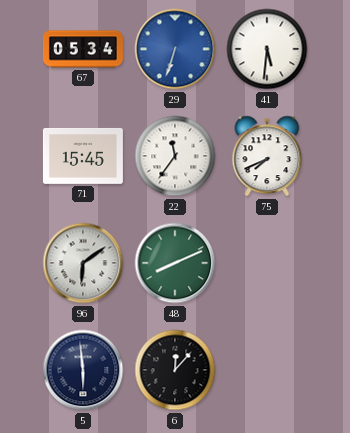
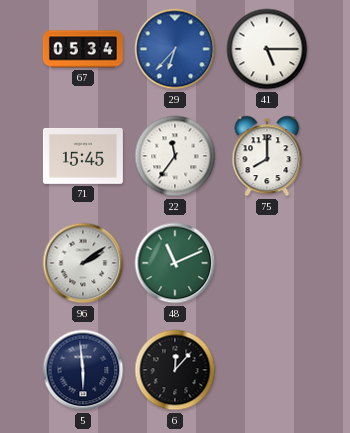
29: 6:33 -> 6:37
41: 5:31 -> 5:15
75: 7:41 -> 8:00
96: 6:09 -> 2:09
48: 8:11 -> 11:11
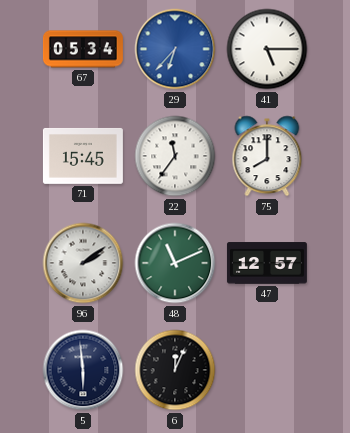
47: none -> 12:57
6: 12:07 -> 12:04
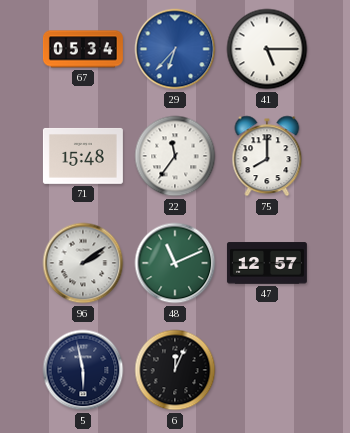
71: 15:45 -> 15:48
5: 5:59 -> 5:58
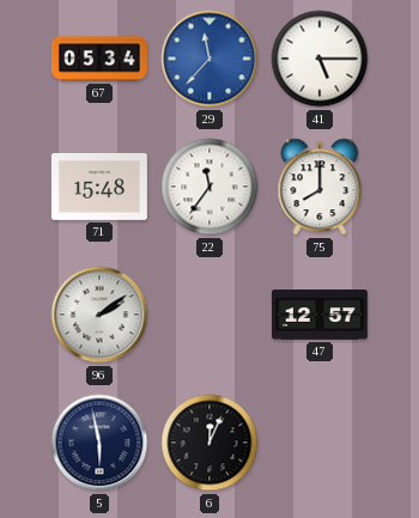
29: 6:37 -> 11:37
48: 11:11 -> none
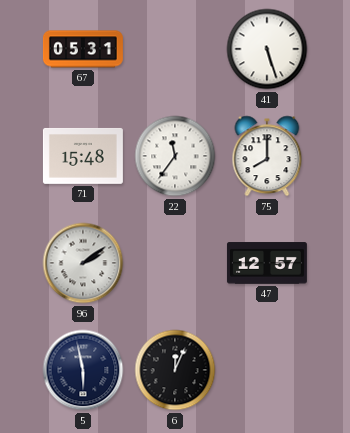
67: 05:34 -> 05:31
29: 11:37 -> none
41: 5:15 -> 5:27
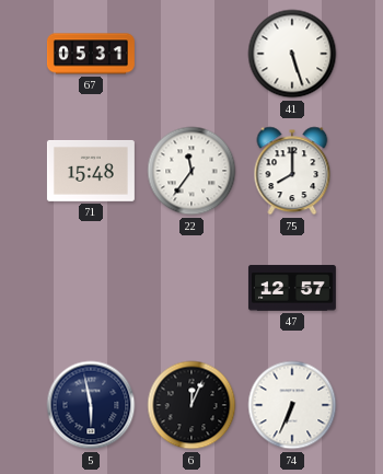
96: 2:09 -> none
74: none -> 6:34
